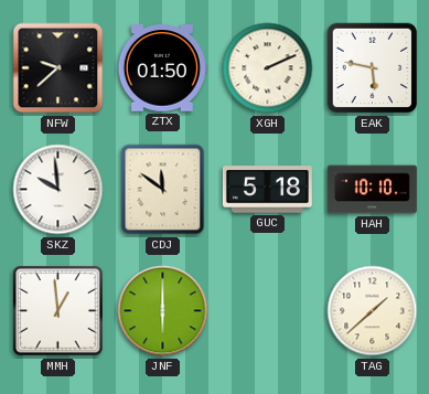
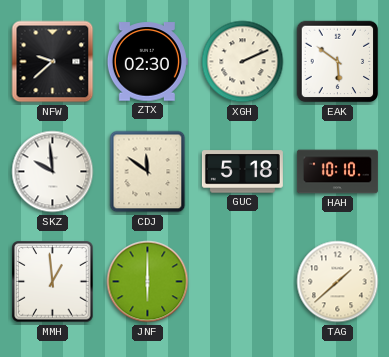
ZTX: 01:50 -> 02:30
EAK: 5:47 -> 5:51
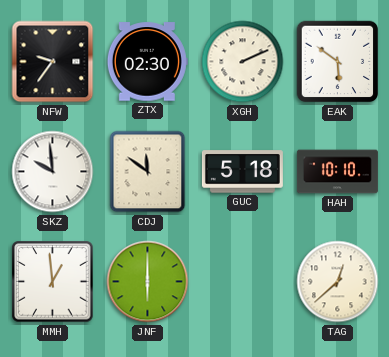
NFW: 9:38 -> 9:36
TAG: 1:38 -> 12:38
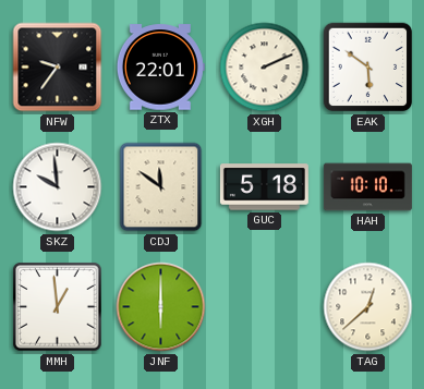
ZTX: 02:30 -> 22:01
